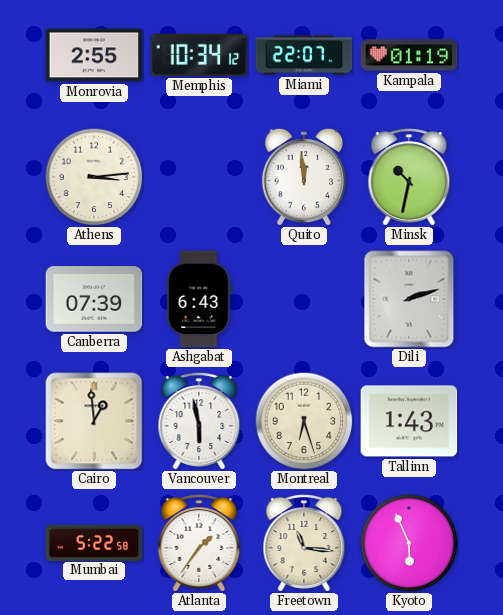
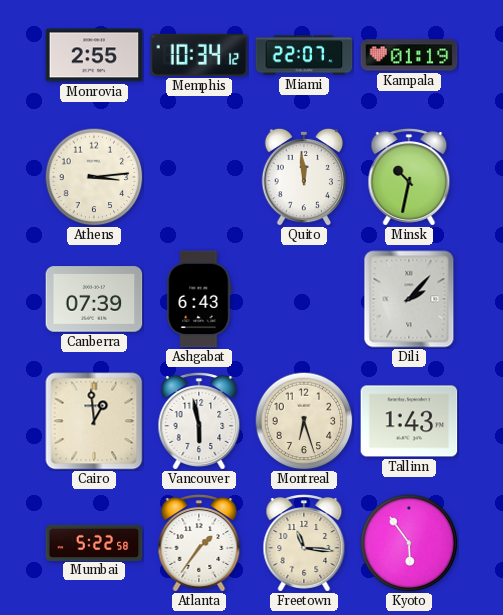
Dili: 2:12 -> 2:07
Kyoto: 5:56 -> 5:54
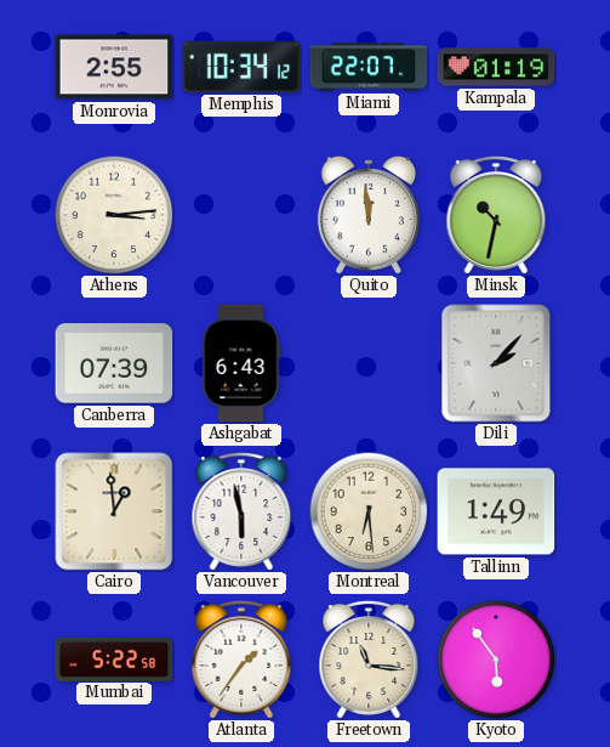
Montreal: 6:27 -> 6:29
Tallinn: 1:43 -> 1:49
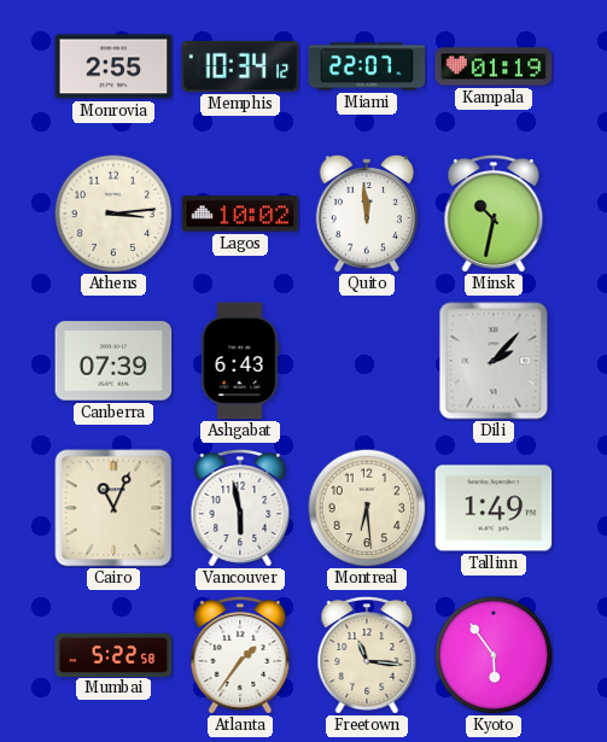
Lagos: none -> 10:02
Cairo: 12:59 -> 11:04
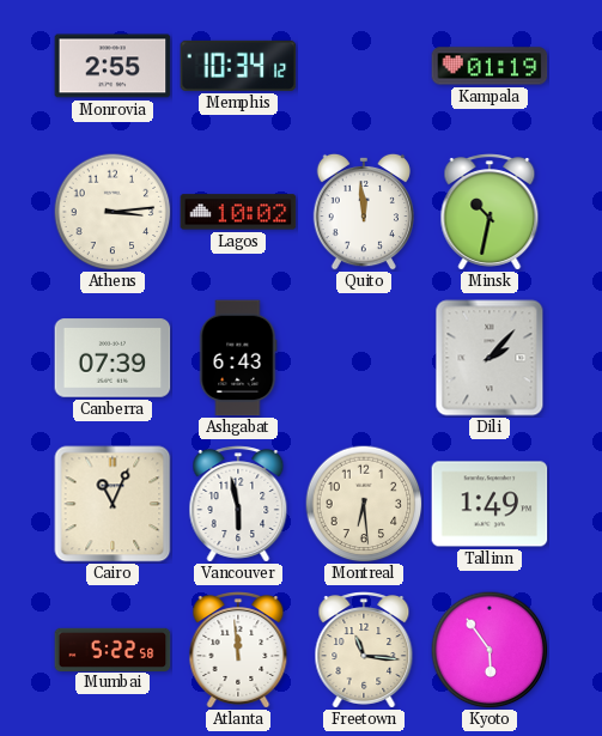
Miami: 22:07 -> none
Atlanta: 1:36 -> 11:59
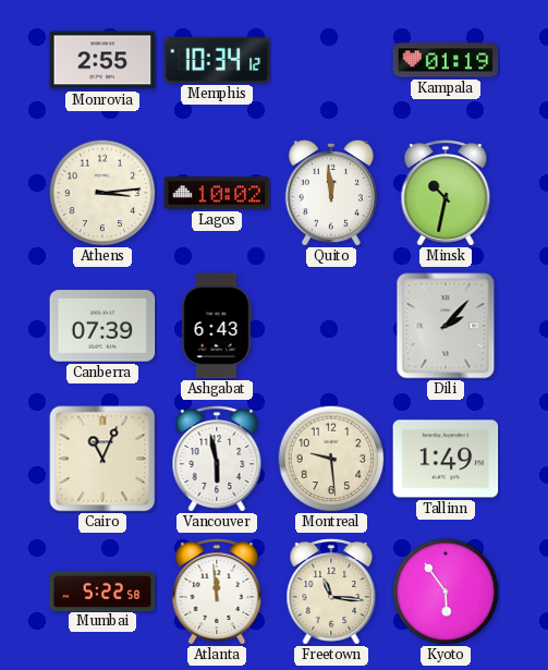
Montreal: 6:29 -> 9:29
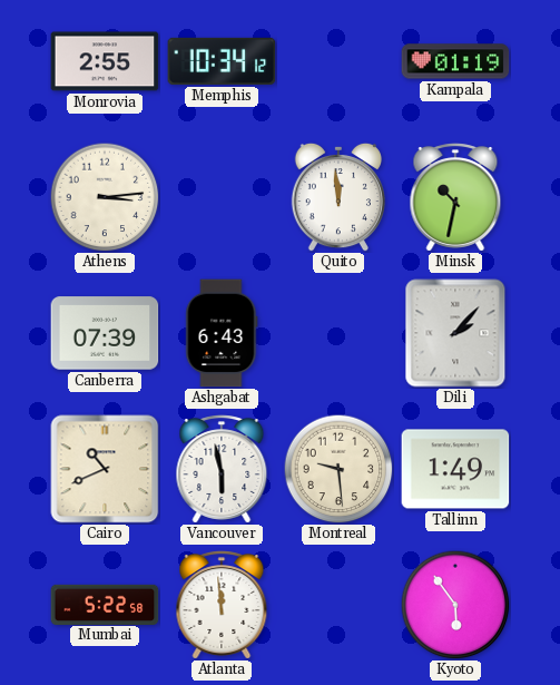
Lagos: 10:02 -> none
Cairo: 11:04 -> 10:41
Freetown: 11:16 -> none
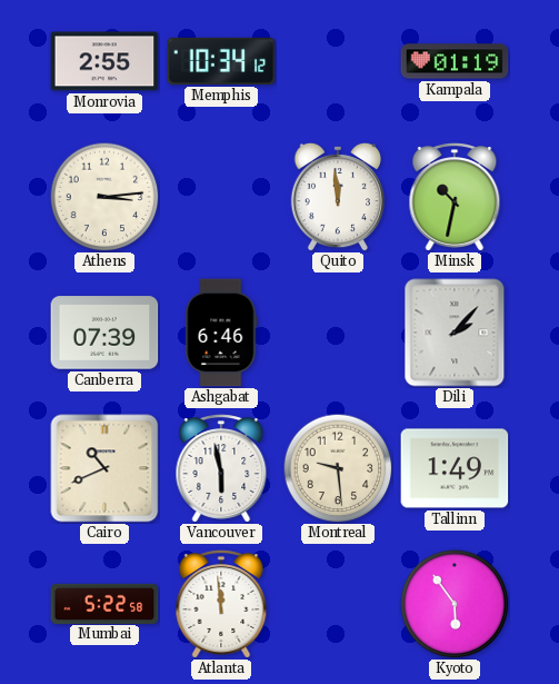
Ashgabat: 6:43 -> 6:46
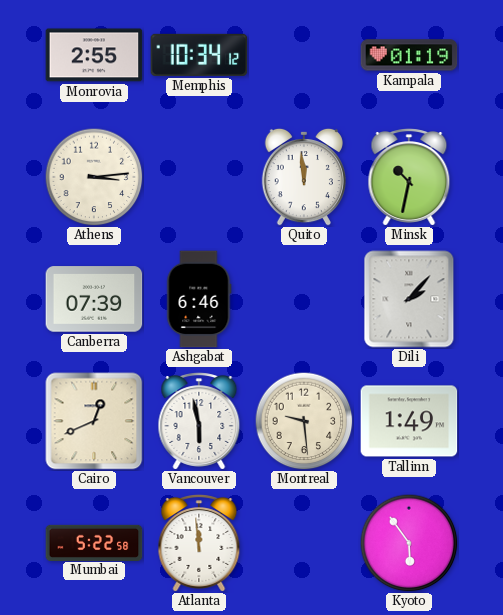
Cairo: 10:41 -> 12:41
